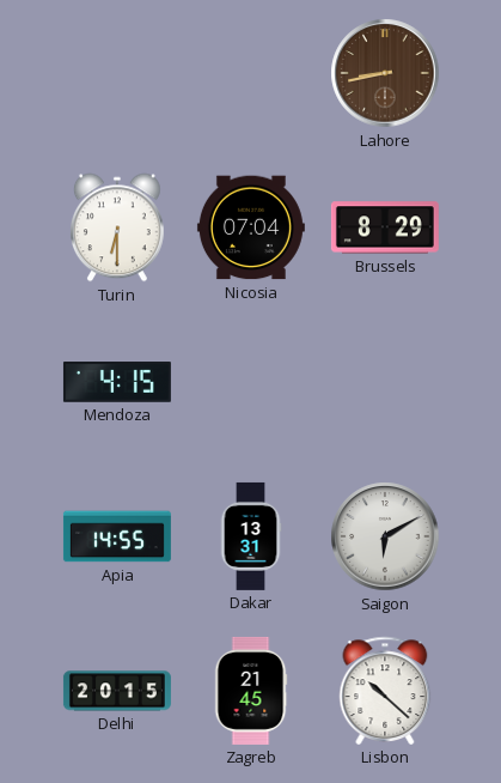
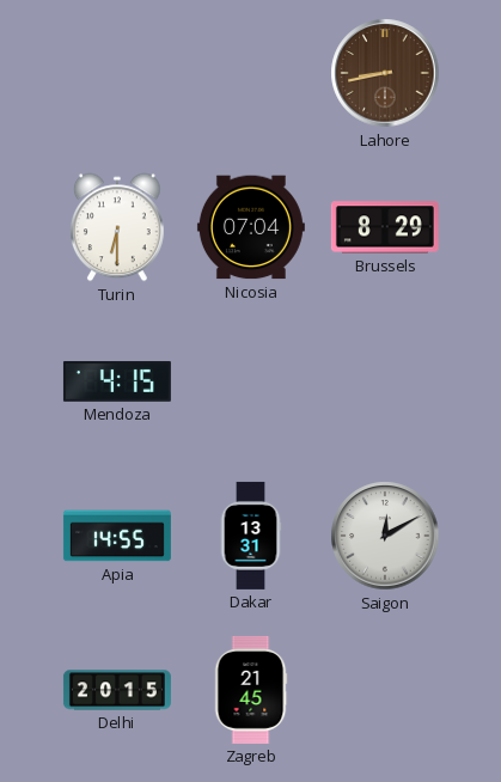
Saigon: 6:10 -> 12:10
Lisbon: 10:22 -> none
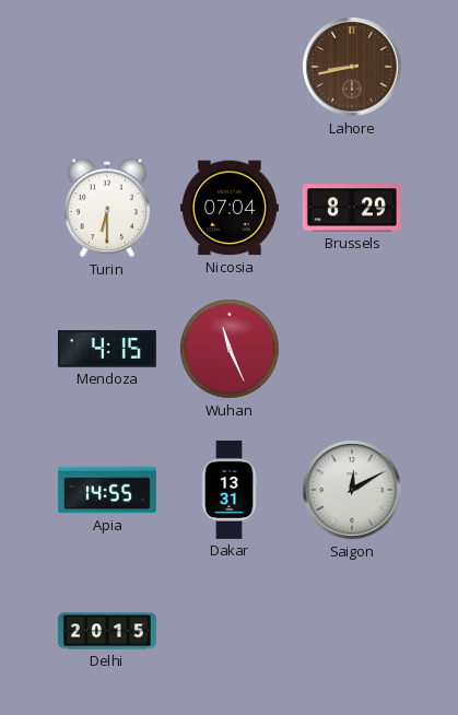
Wuhan: none -> 11:26
Zagreb: 21:45 -> none
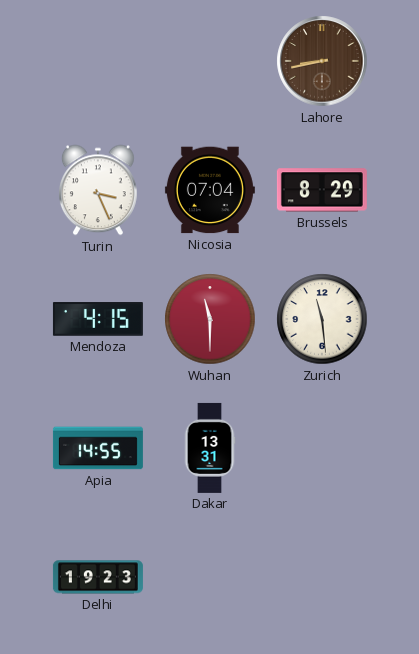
Turin: 6:30 -> 3:26
Wuhan: 11:26 -> 11:30
Zurich: none -> 11:29
Saigon: 12:10 -> none
Delhi: 20:15 -> 19:23
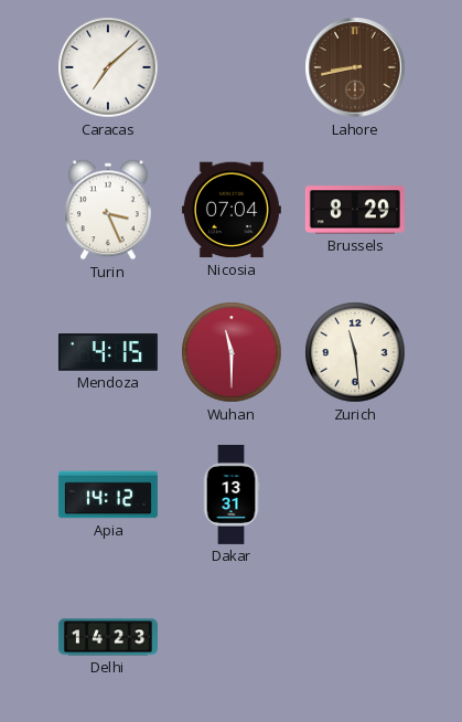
Caracas: none -> 7:08
Apia: 14:55 -> 14:12
Delhi: 19:23 -> 14:23
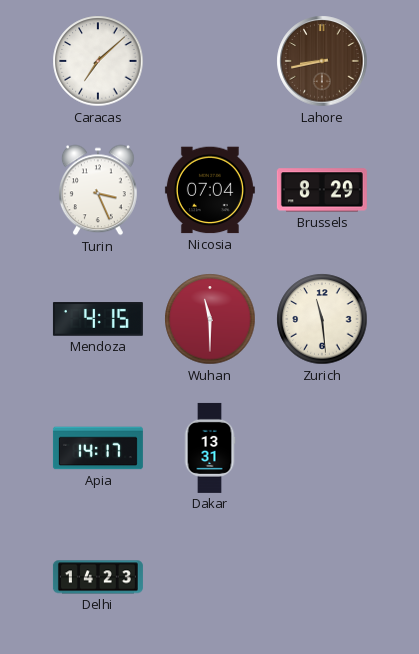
Apia: 14:12 -> 14:17
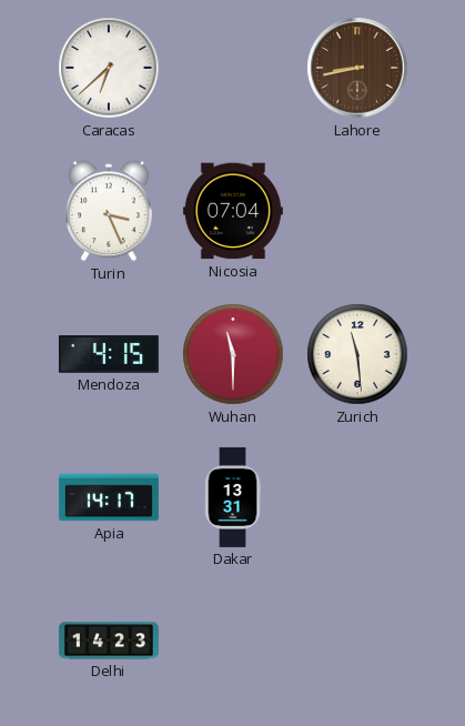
Caracas: 7:08 -> 6:38
Brussels: 8:29 -> none
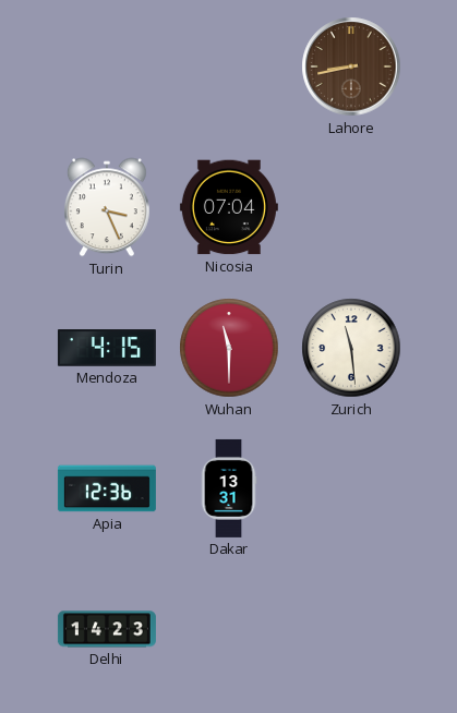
Caracas: 6:38 -> none
Apia: 14:17 -> 12:36
